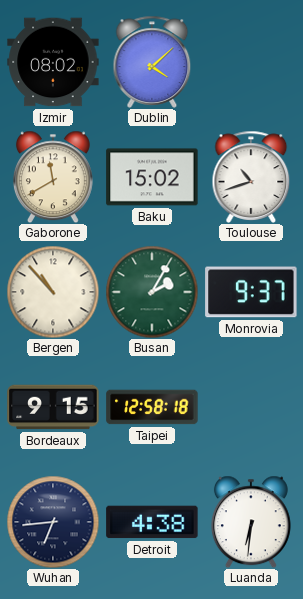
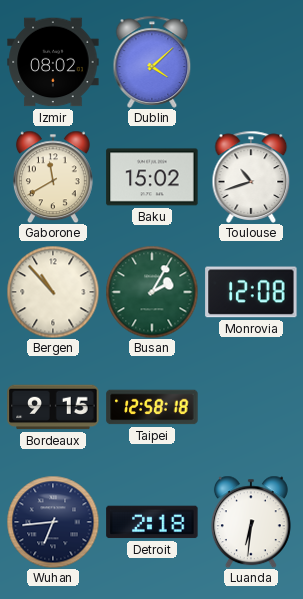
Monrovia: 9:37 -> 12:08
Detroit: 4:38 -> 2:18
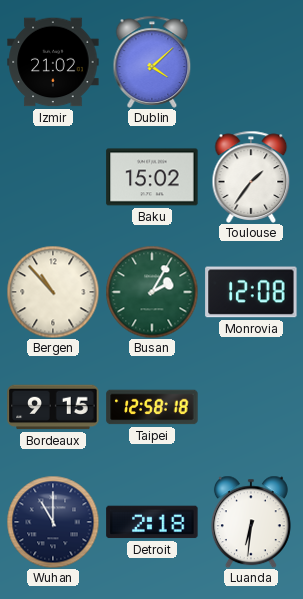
Izmir: 08:02 -> 21:02
Gaborone: 11:40 -> none
Toulouse: 10:42 -> 1:36
Wuhan: 6:44 -> 11:00
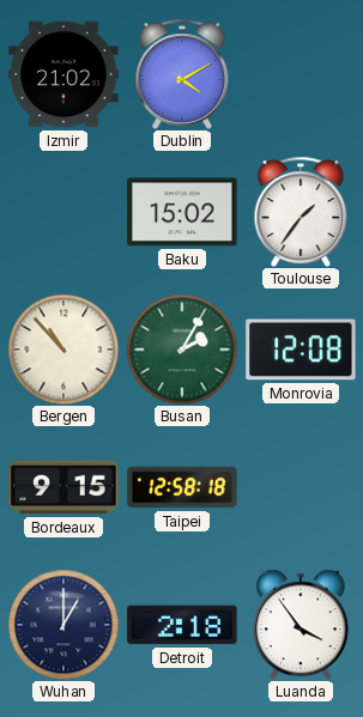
Dublin: 4:08 -> 4:10
Wuhan: 11:00 -> 1:00
Luanda: 6:31 -> 3:54
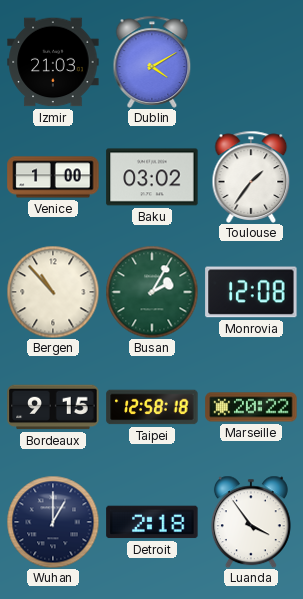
Izmir: 21:02 -> 21:03
Venice: none -> 1:00
Baku: 15:02 -> 03:02
Marseille: none -> 20:22
